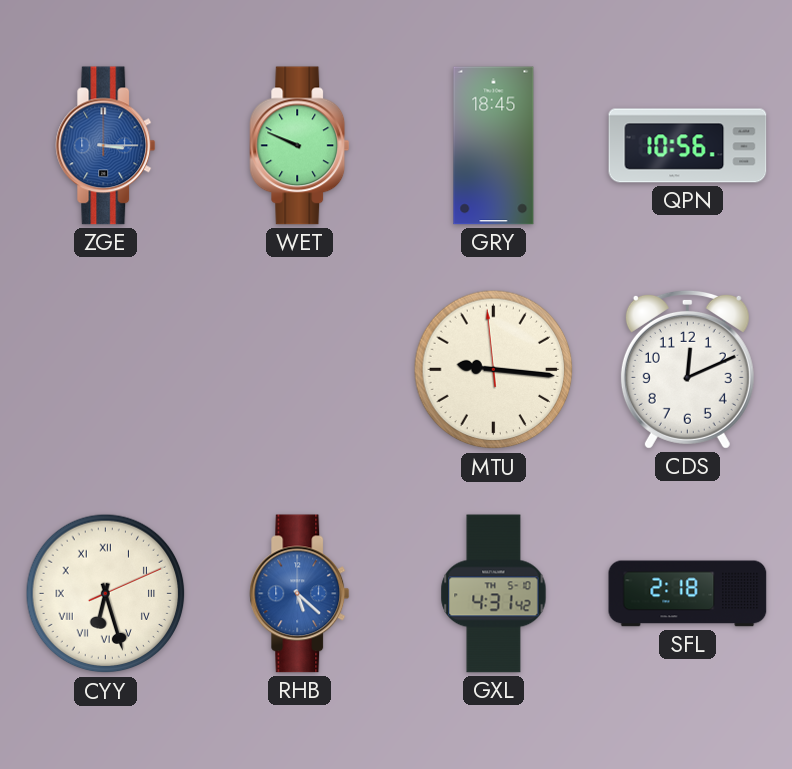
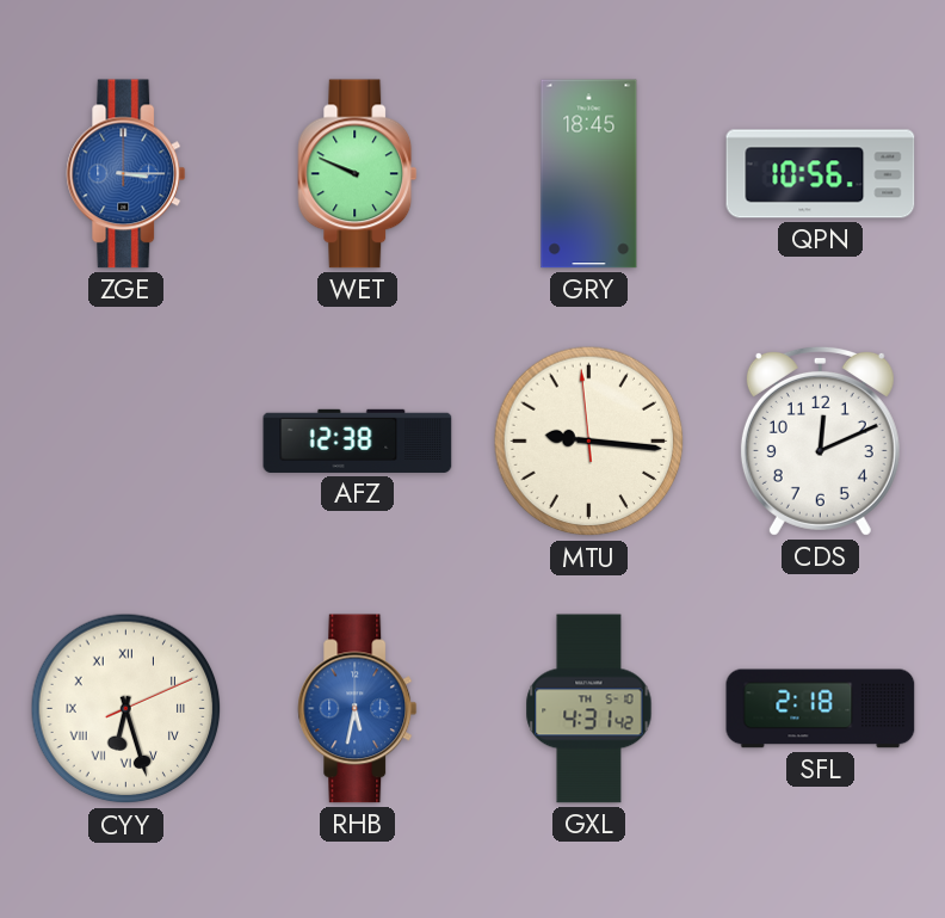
AFZ: none -> 12:38
RHB: 5:22 -> 5:32
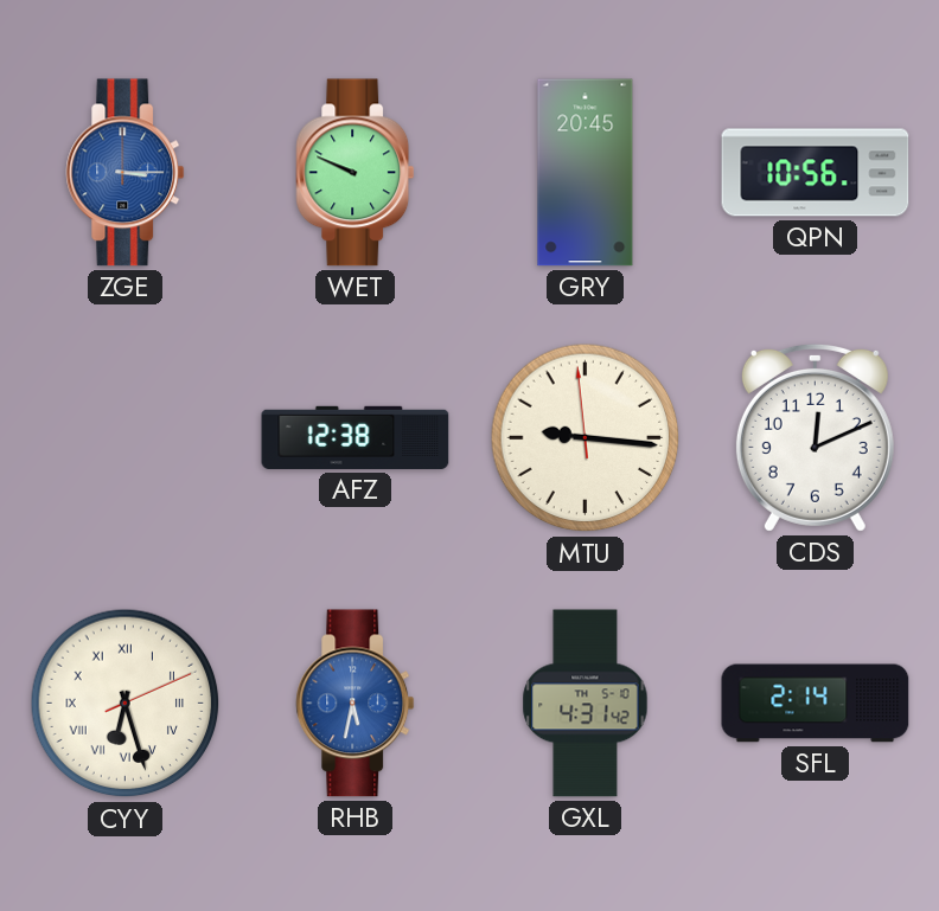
GRY: 18:45 -> 20:45
SFL: 2:18 -> 2:14
